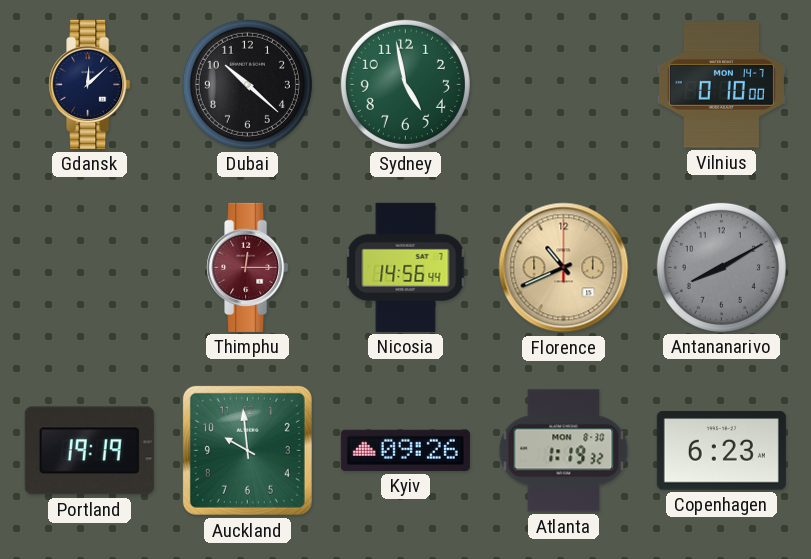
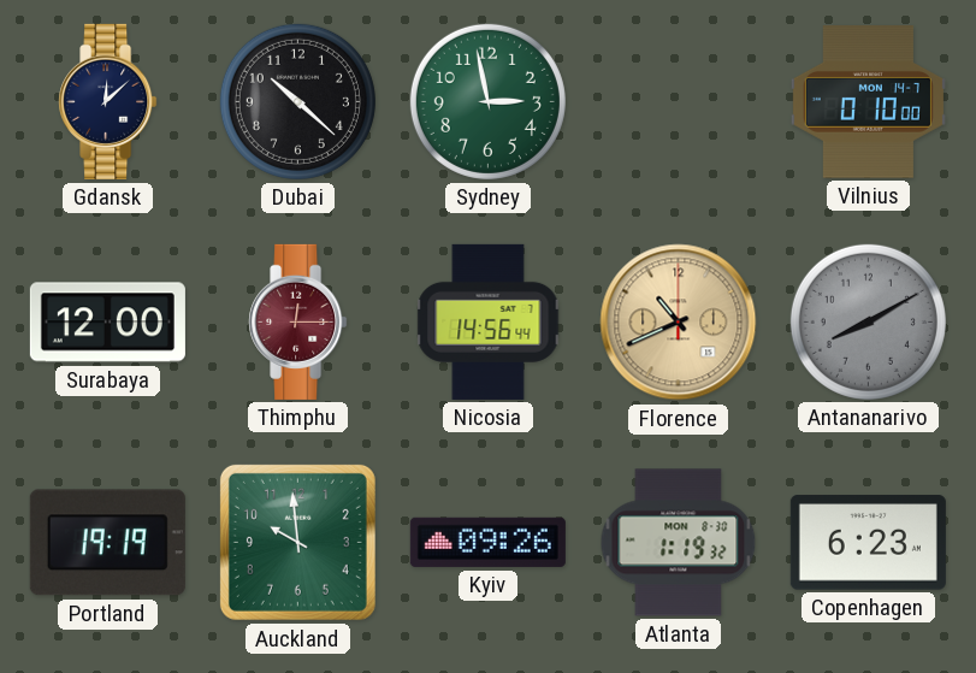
Sydney: 4:58 -> 2:58
Surabaya: none -> 12:00
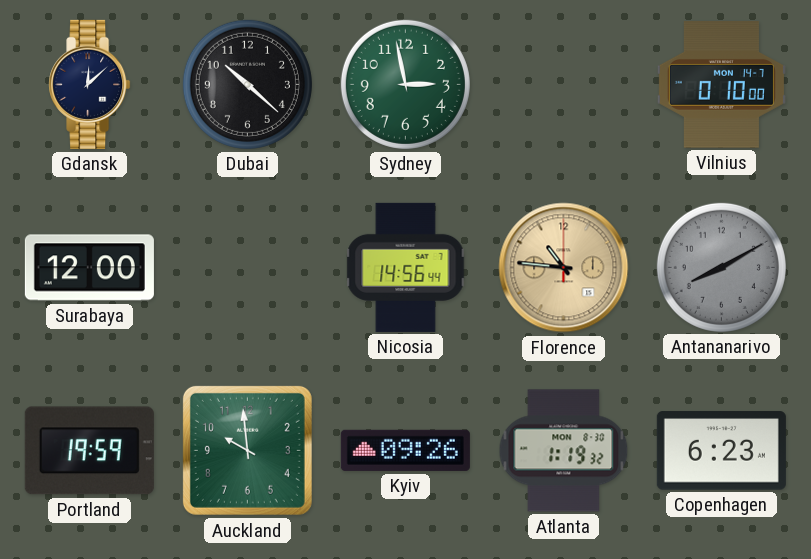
Thimphu: 12:15 -> none
Florence: 10:41 -> 10:46
Portland: 19:19 -> 19:59
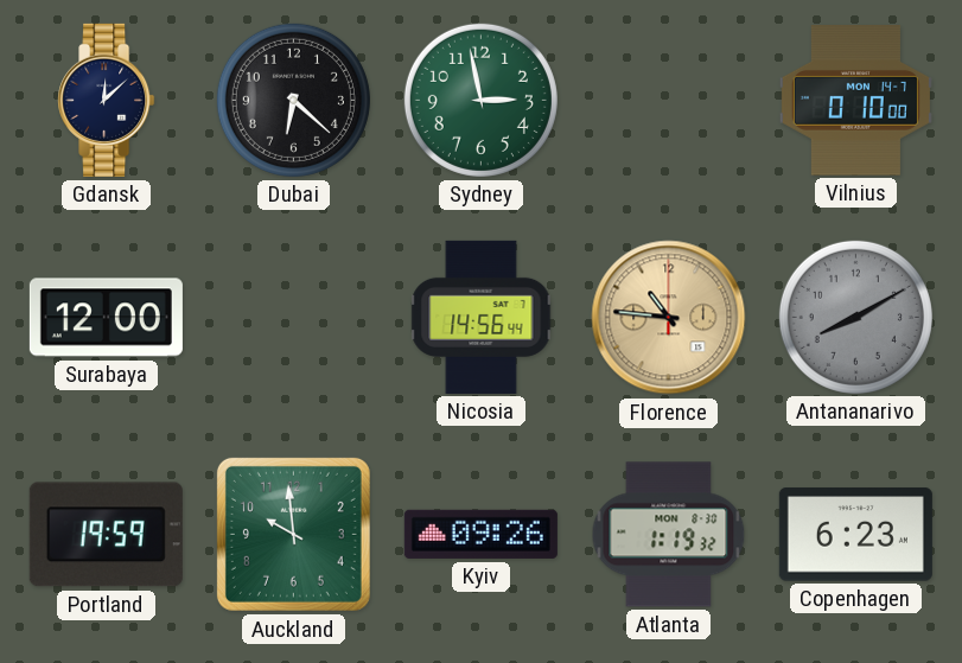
Dubai: 10:22 -> 6:22
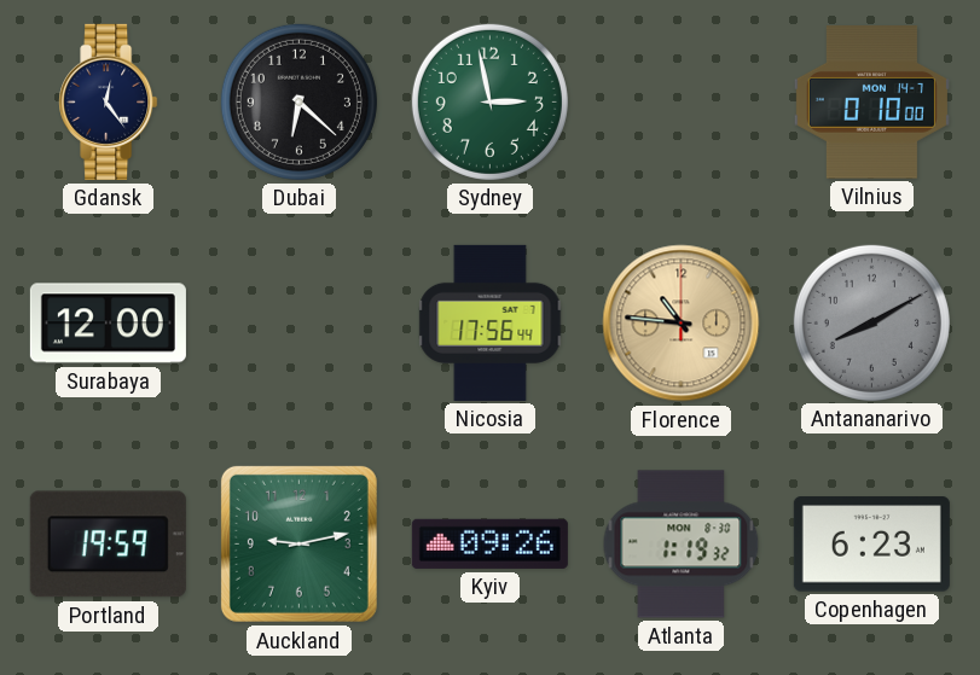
Gdansk: 12:08 -> 12:24
Nicosia: 14:56 -> 17:56
Auckland: 9:59 -> 9:13
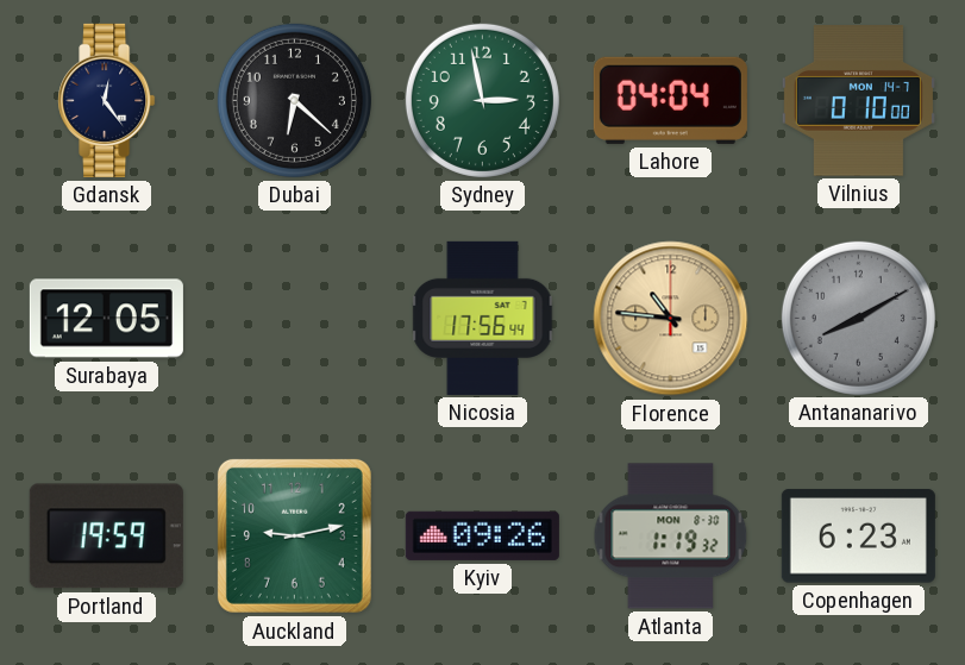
Lahore: none -> 04:04
Surabaya: 12:00 -> 12:05
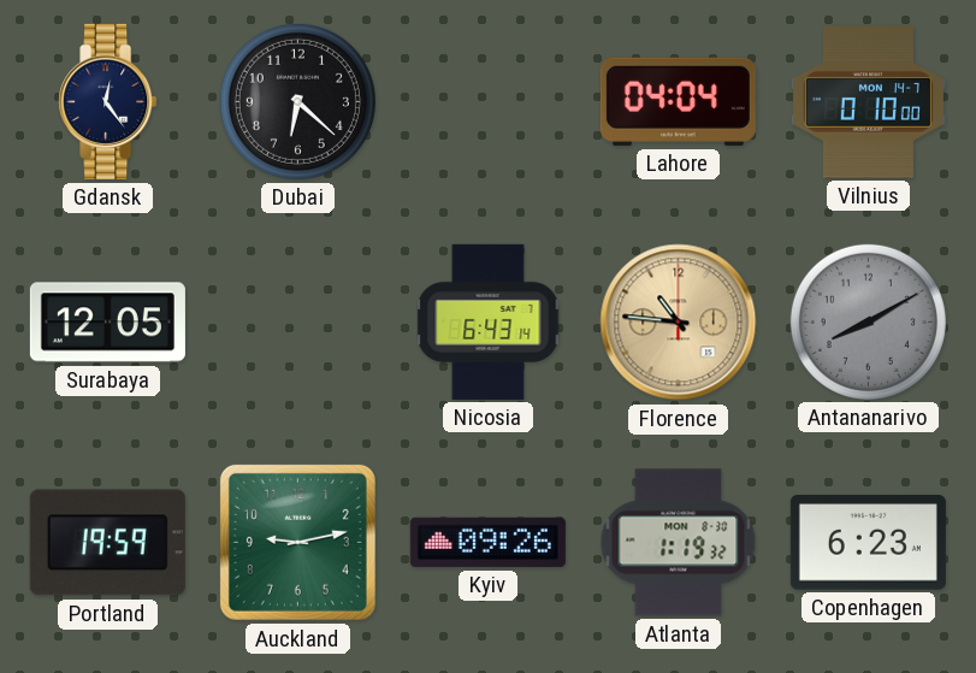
Sydney: 2:58 -> none
Nicosia: 17:56 -> 6:43
